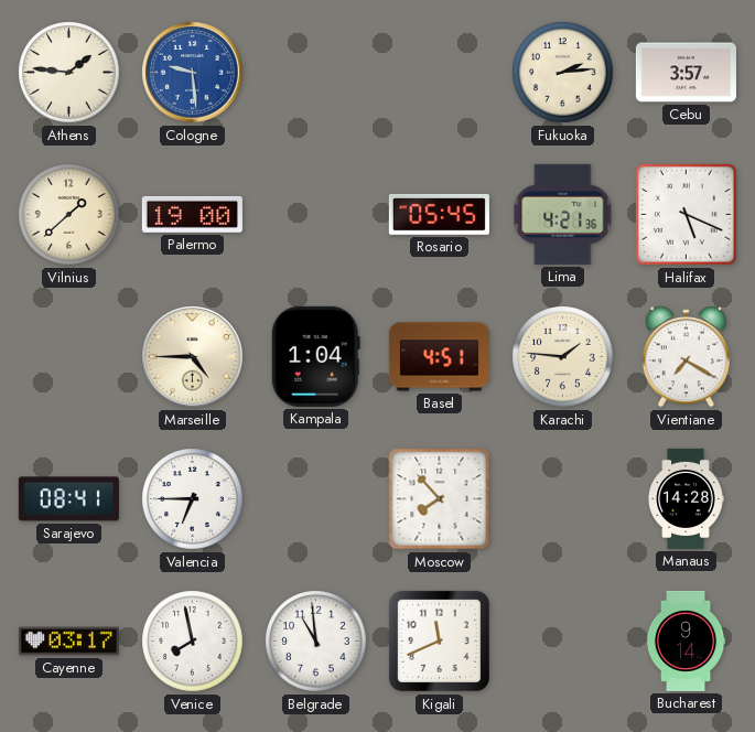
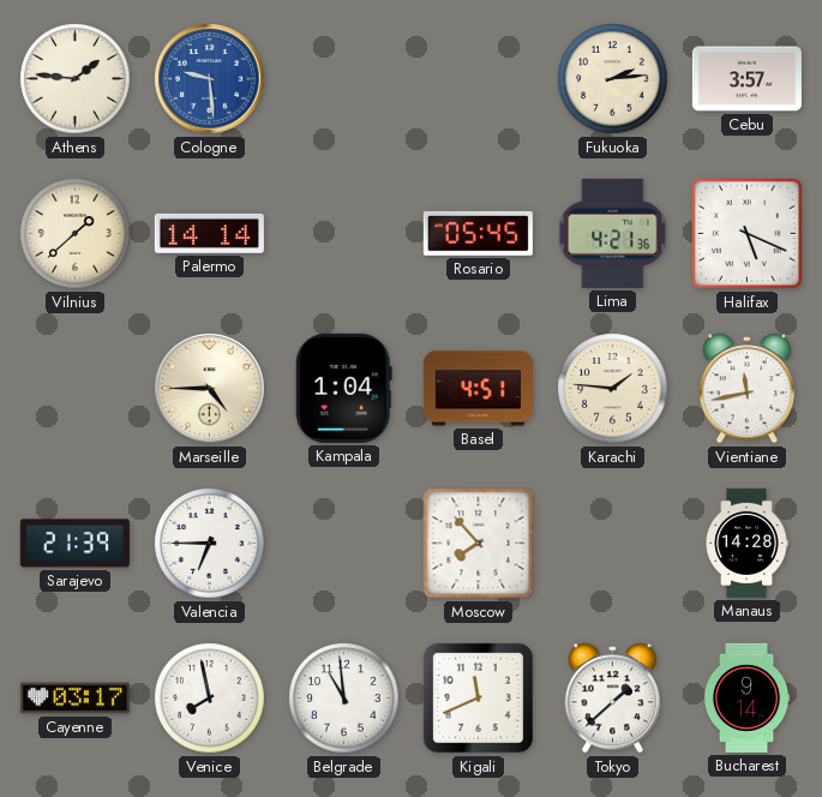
Palermo: 19:00 -> 14:14
Vientiane: 7:20 -> 11:43
Sarajevo: 08:41 -> 21:39
Tokyo: none -> 1:38
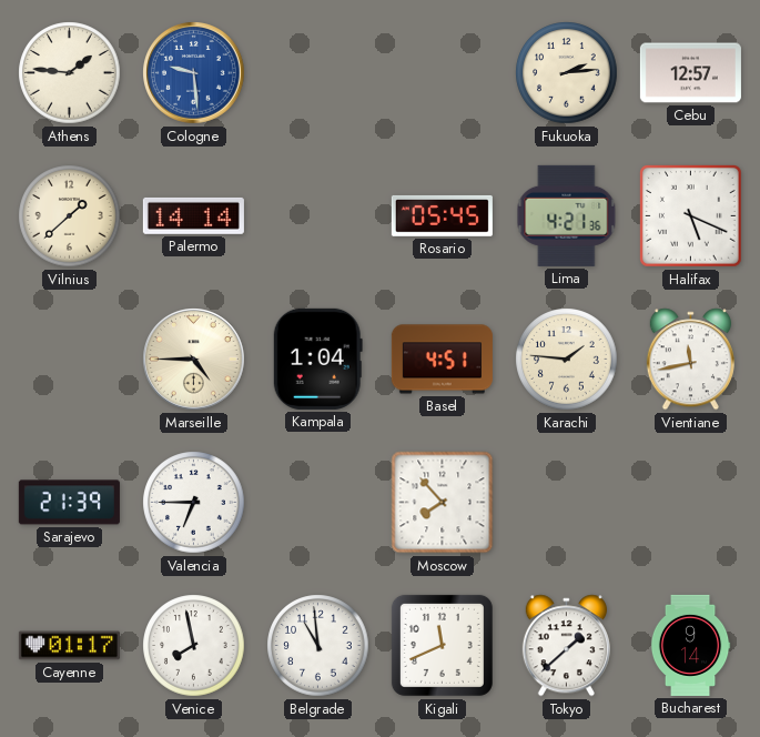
Cebu: 3:57 -> 12:57
Manaus: 14:28 -> none
Cayenne: 03:17 -> 01:17
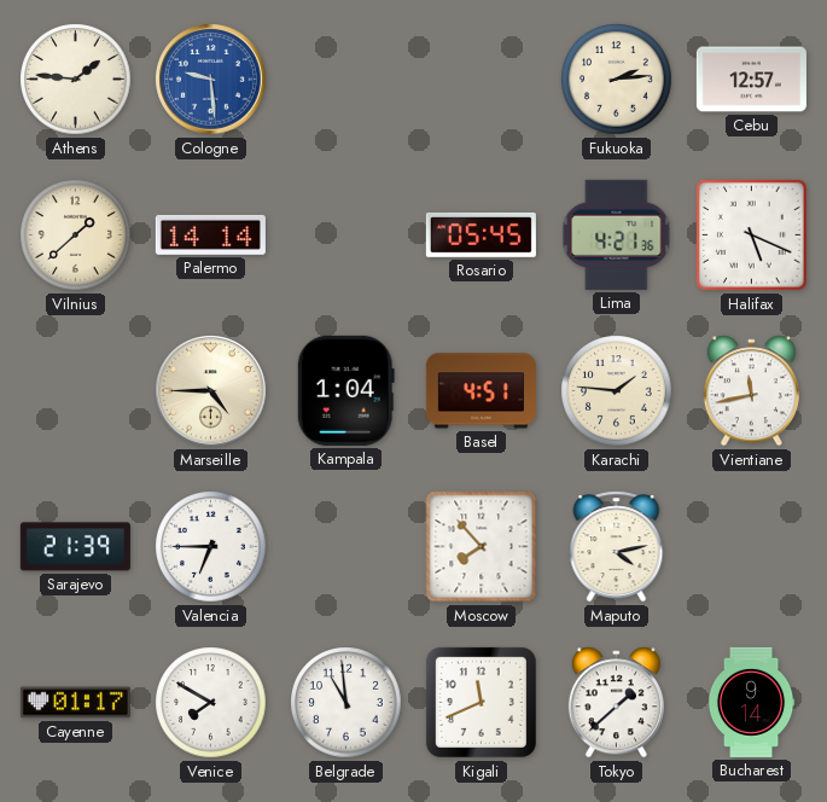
Maputo: none -> 4:13
Venice: 7:58 -> 7:50
